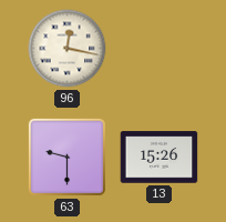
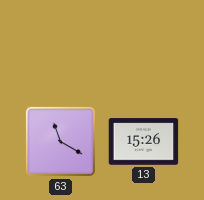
96: 12:17 -> none
63: 9:30 -> 11:20
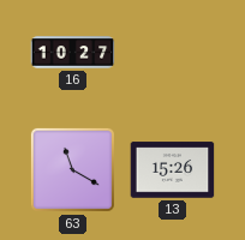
16: none -> 10:27
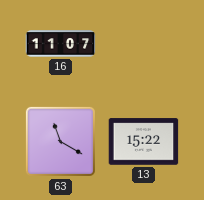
16: 10:27 -> 11:07
13: 15:26 -> 15:22
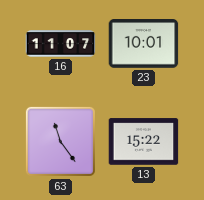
23: none -> 10:01
63: 11:20 -> 11:24
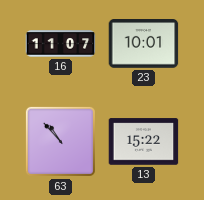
63: 11:24 -> 10:53
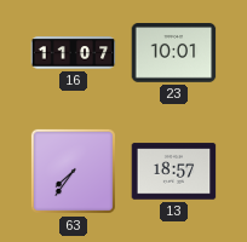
63: 10:53 -> 7:36
13: 15:22 -> 18:57
